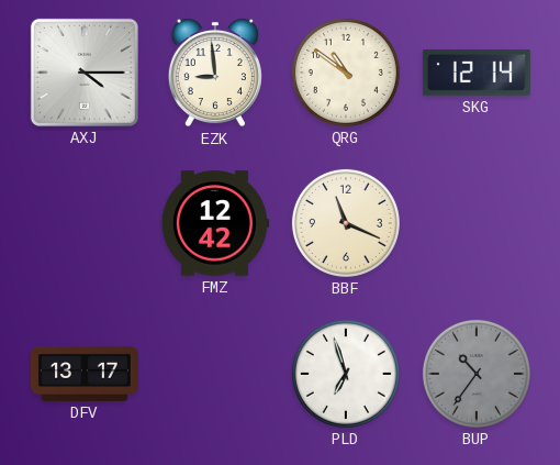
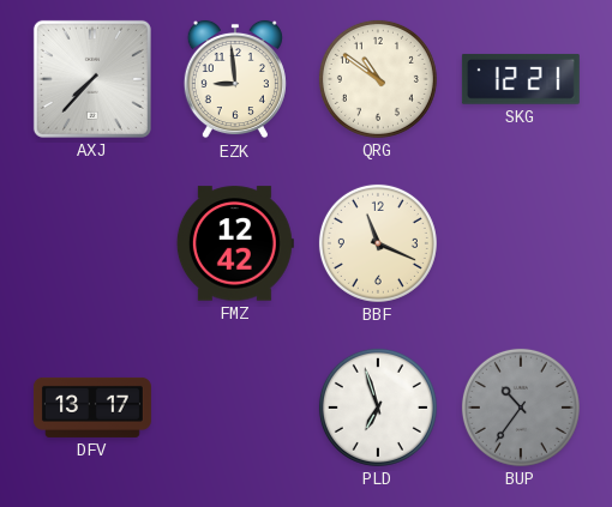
AXJ: 4:15 -> 7:37
SKG: 12:14 -> 12:21
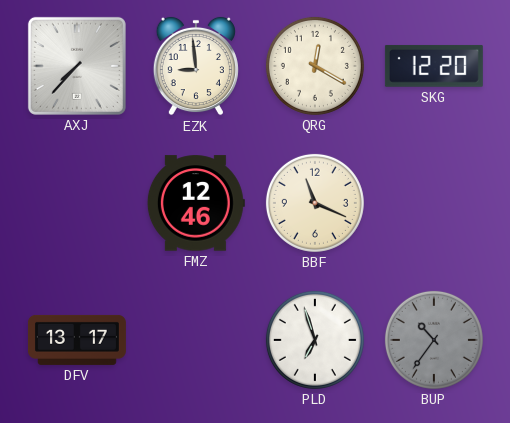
QRG: 10:51 -> 12:20
SKG: 12:21 -> 12:20
FMZ: 12:42 -> 12:46
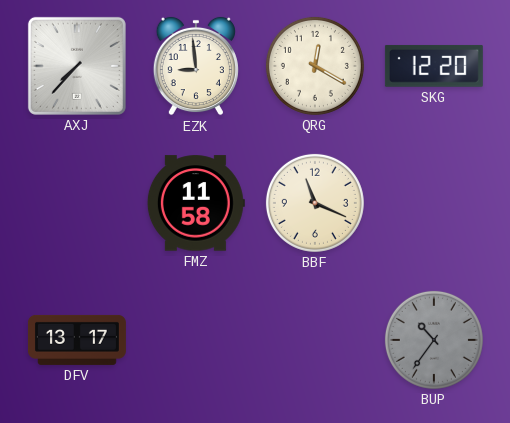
FMZ: 12:46 -> 11:58
PLD: 6:57 -> none
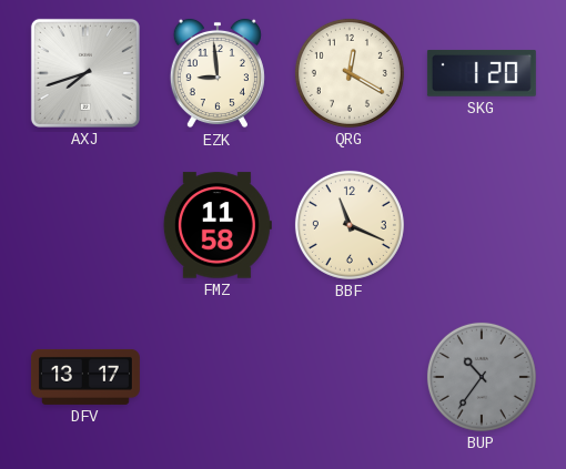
AXJ: 7:37 -> 7:42
SKG: 12:20 -> 1:20
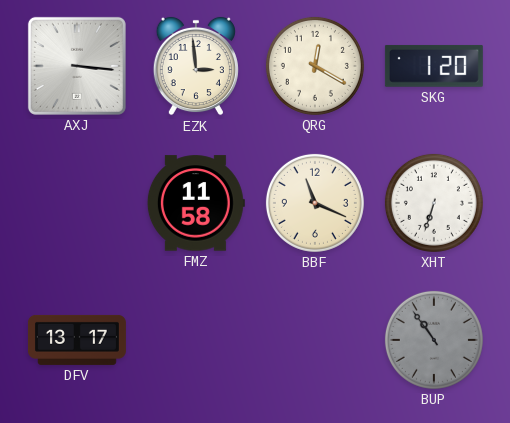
AXJ: 7:42 -> 3:16
EZK: 8:59 -> 2:59
XHT: none -> 6:33
BUP: 10:36 -> 10:54
